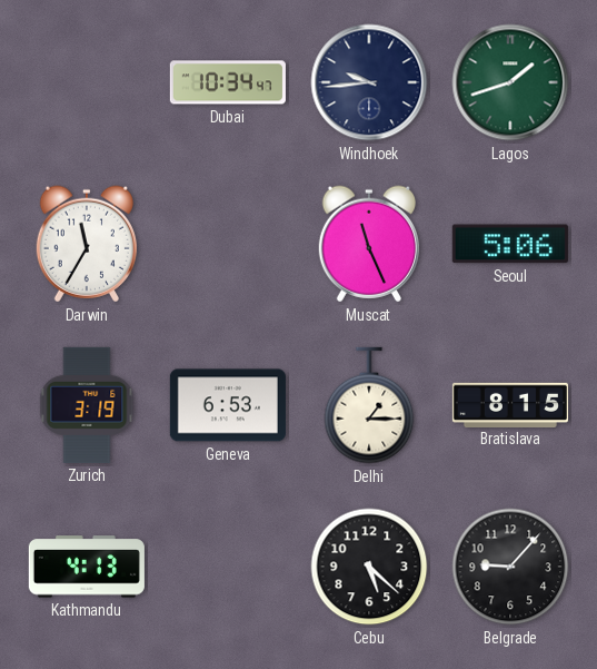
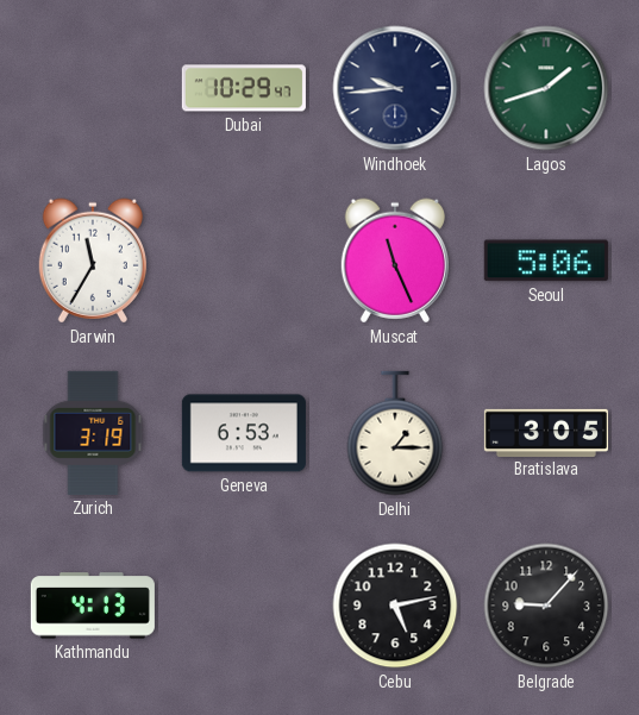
Dubai: 10:34 -> 10:29
Bratislava: 8:15 -> 3:05
Cebu: 5:22 -> 5:13
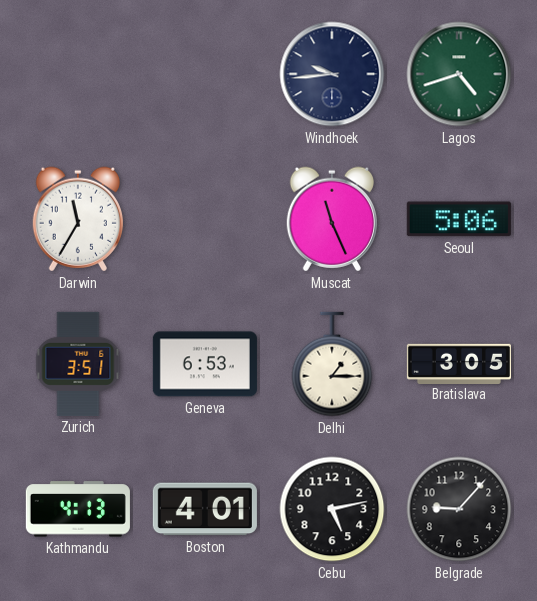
Dubai: 10:29 -> none
Lagos: 1:42 -> 4:42
Zurich: 3:19 -> 3:51
Boston: none -> 4:01
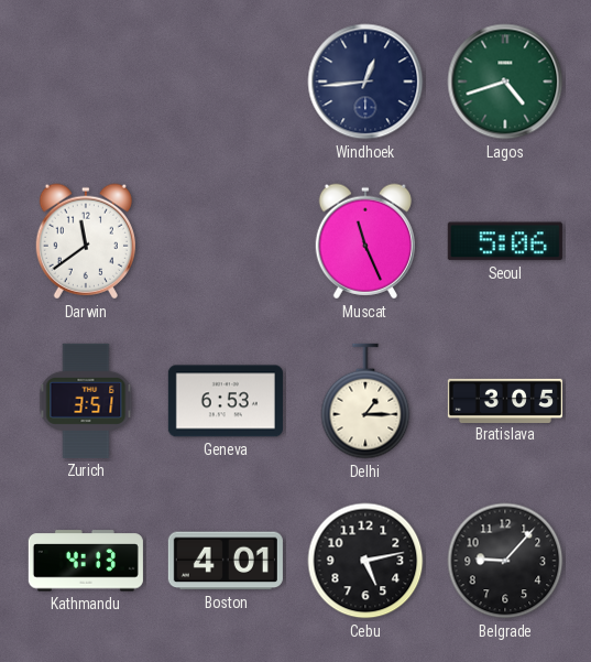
Windhoek: 9:44 -> 12:44
Darwin: 11:35 -> 11:39
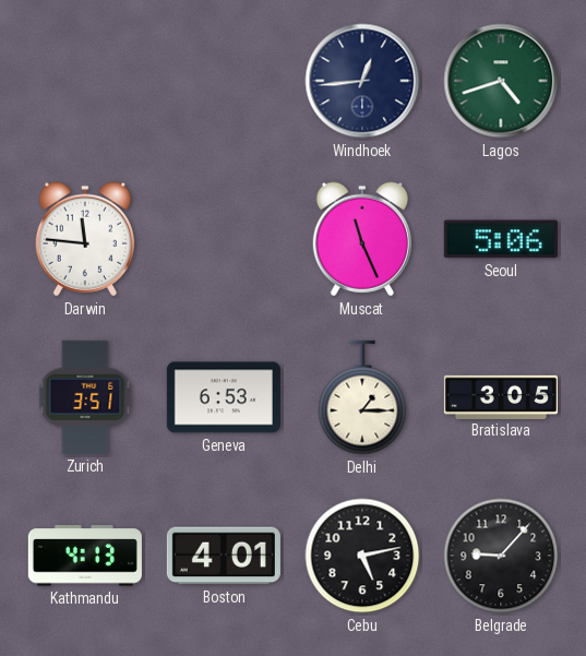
Darwin: 11:39 -> 11:46
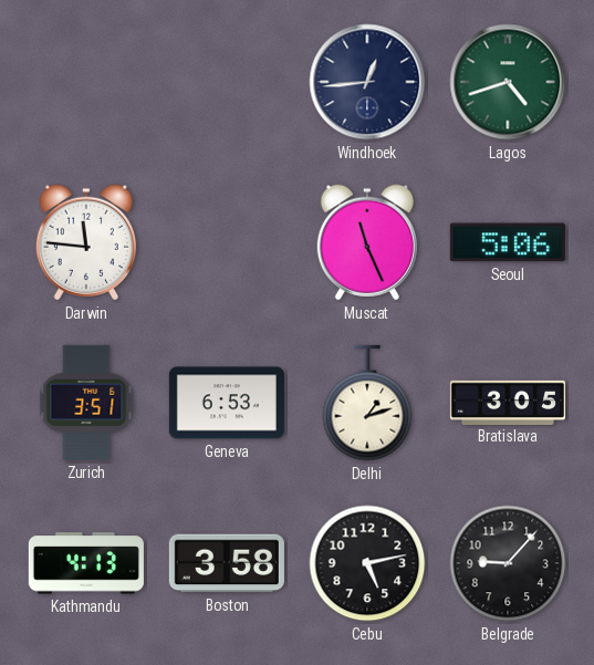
Delhi: 1:15 -> 1:12
Boston: 4:01 -> 3:58
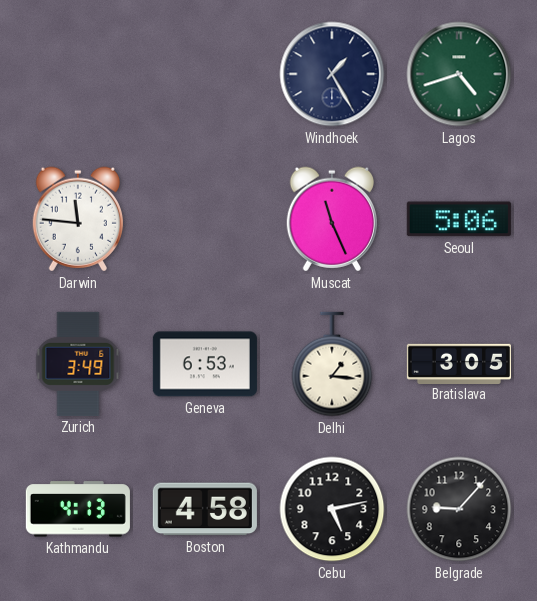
Windhoek: 12:44 -> 1:25
Zurich: 3:51 -> 3:49
Delhi: 1:12 -> 1:16
Boston: 3:58 -> 4:58
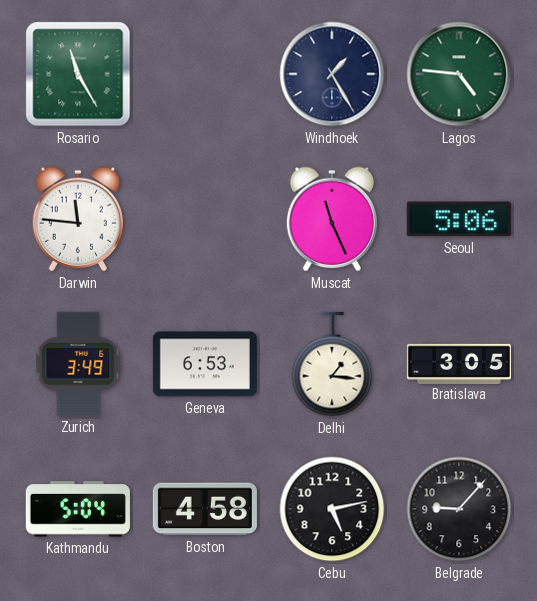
Rosario: none -> 11:25
Lagos: 4:42 -> 4:46
Kathmandu: 4:13 -> 5:04
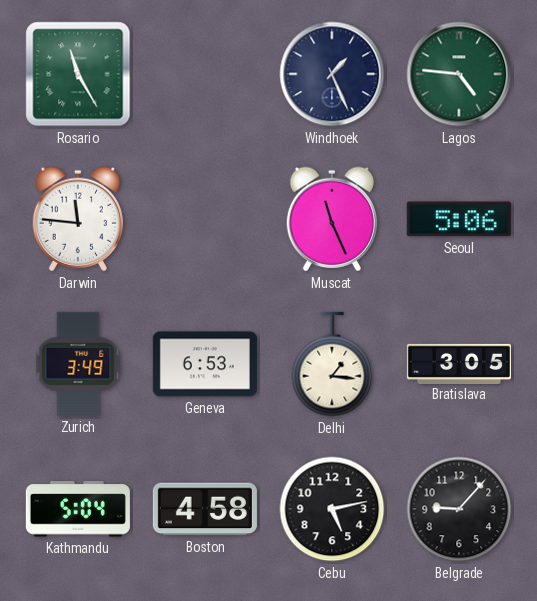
Windhoek: 1:25 -> 1:26
